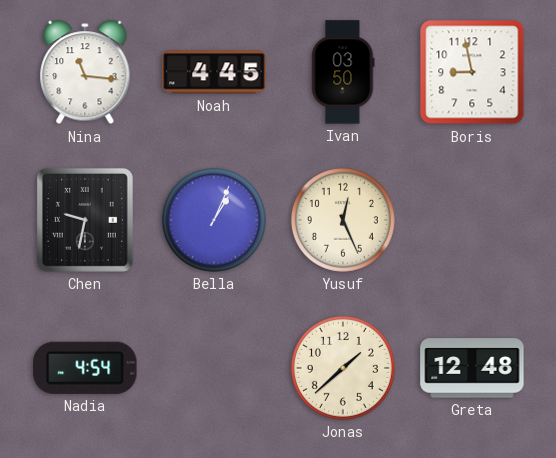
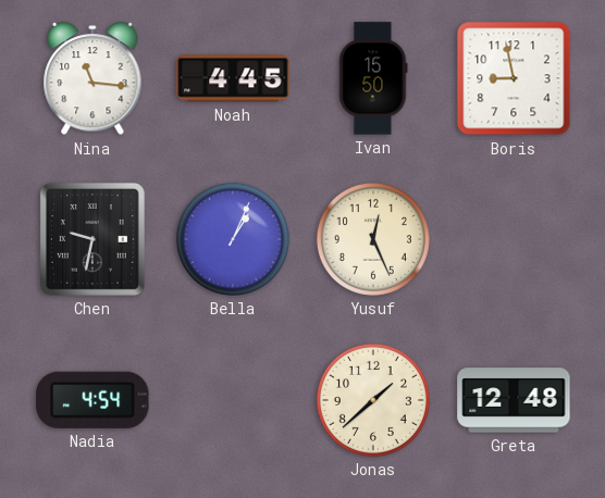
Ivan: 03:50 -> 15:50
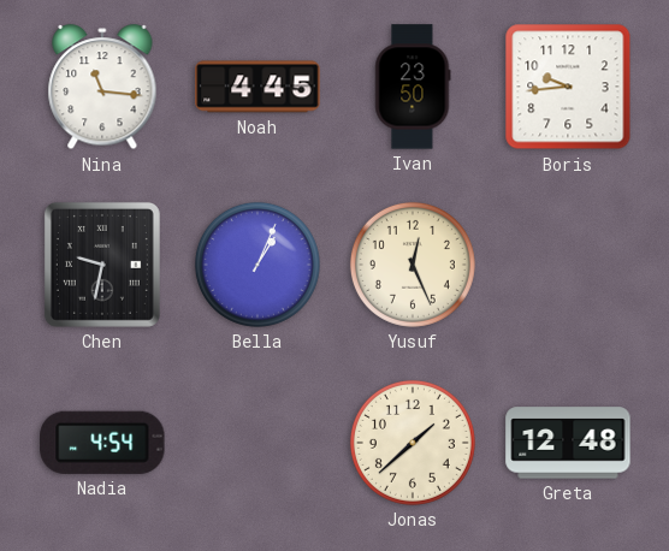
Ivan: 15:50 -> 23:50
Boris: 8:58 -> 9:44
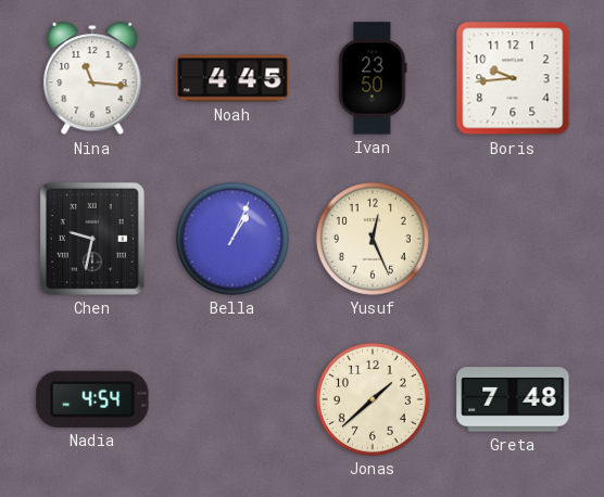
Greta: 12:48 -> 7:48
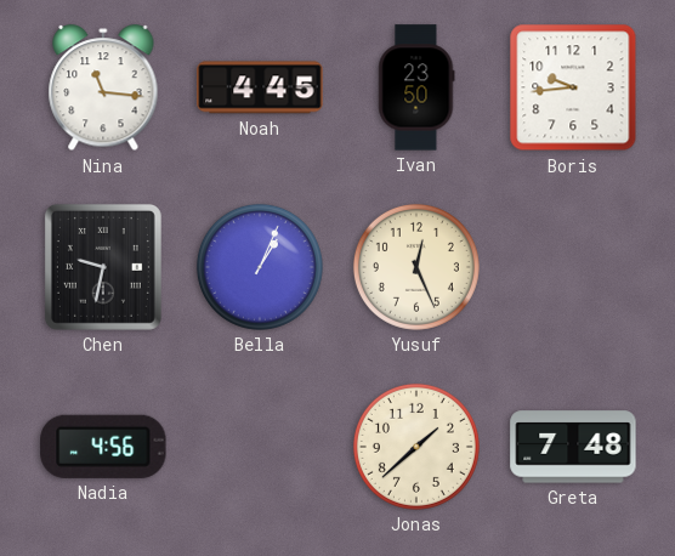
Nadia: 4:54 -> 4:56
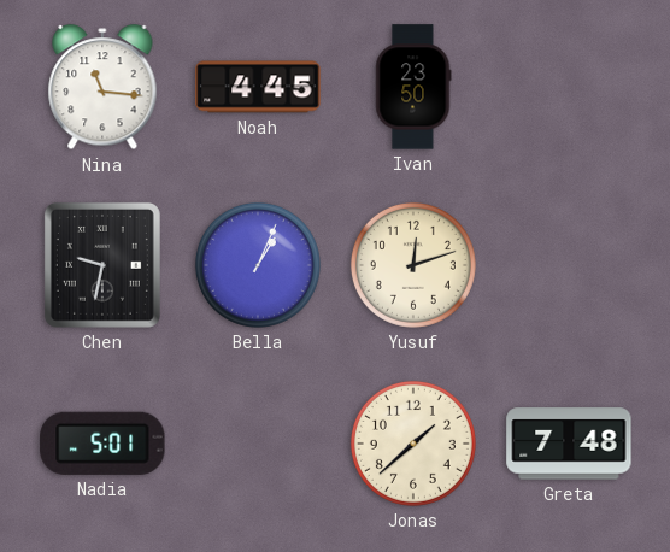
Boris: 9:44 -> none
Yusuf: 12:26 -> 12:12
Nadia: 4:56 -> 5:01
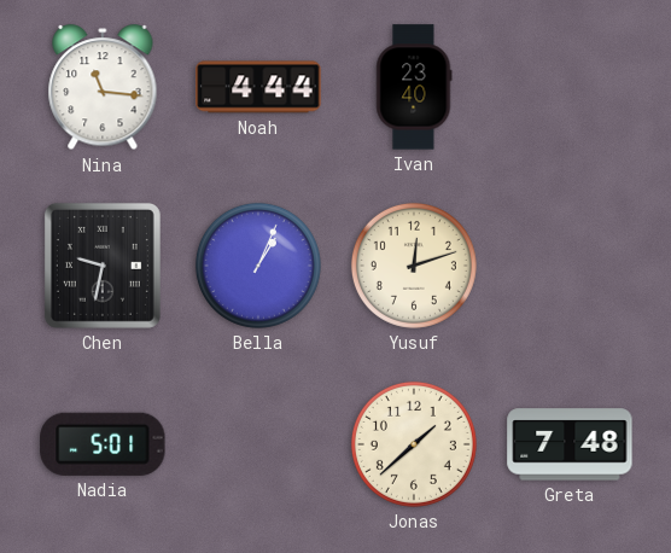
Noah: 4:45 -> 4:44
Ivan: 23:50 -> 23:40
